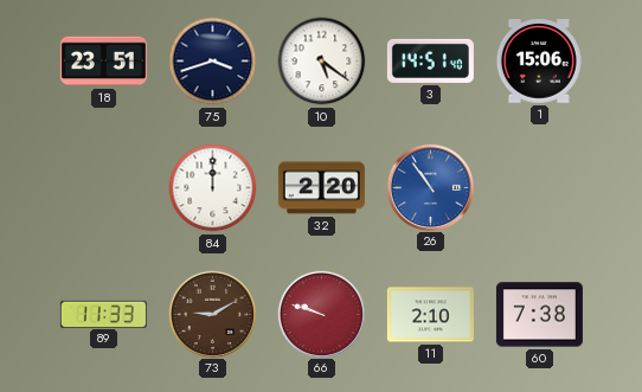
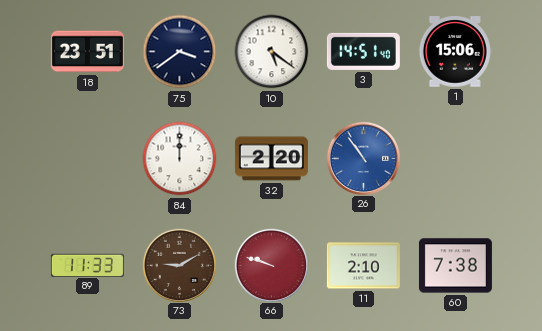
75: 3:42 -> 3:39
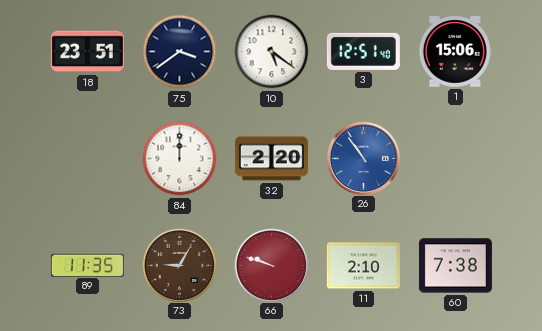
3: 14:51 -> 12:51
89: 11:33 -> 11:35
73: 9:10 -> 9:05
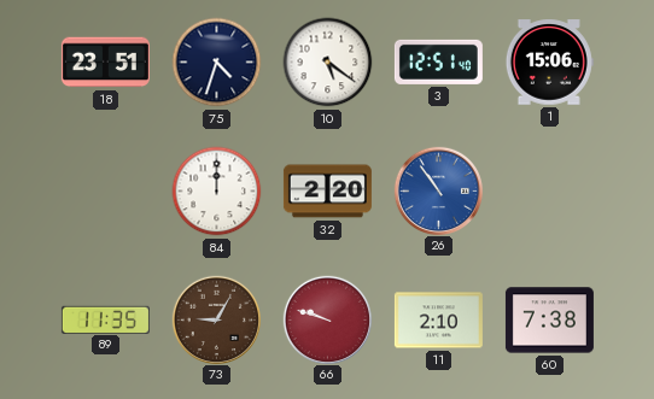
75: 3:39 -> 4:33
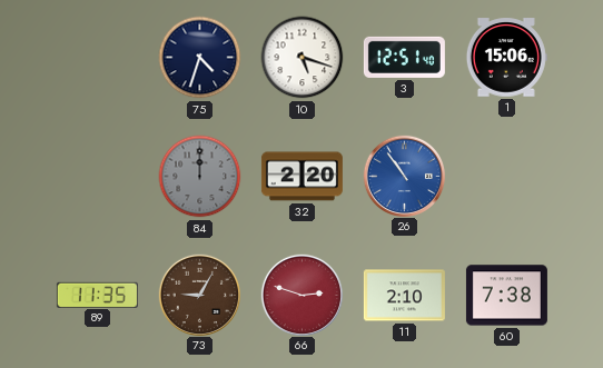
18: 23:51 -> none
10: 5:21 -> 5:18
84 dial: white -> grey
66: 9:48 -> 2:48
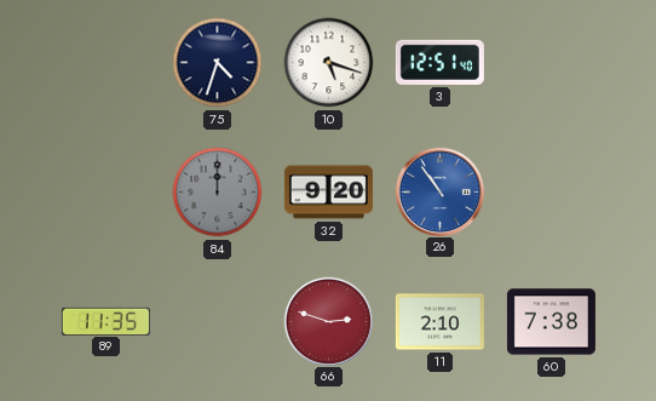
1: 15:06 -> none
32: 2:20 -> 9:20
73: 9:05 -> none
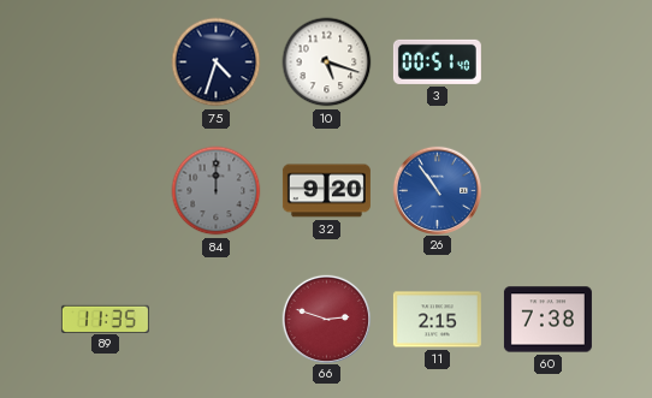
3: 12:51 -> 00:51
11: 2:10 -> 2:15
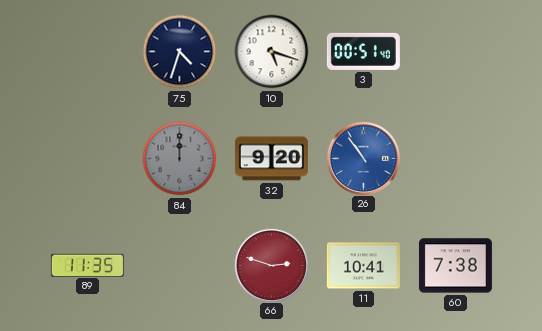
11: 2:15 -> 10:41
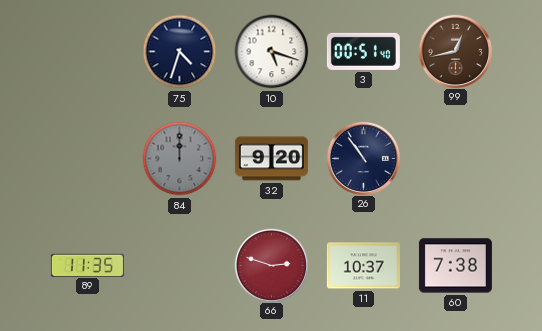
99: none -> 12:43
26 dial: blue -> navy
11: 10:41 -> 10:37
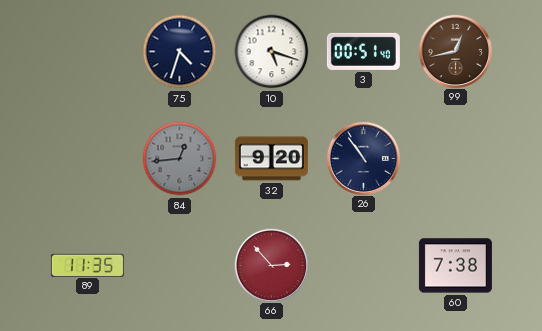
84: 12:00 -> 12:44
66: 2:48 -> 2:53
11: 10:37 -> none
